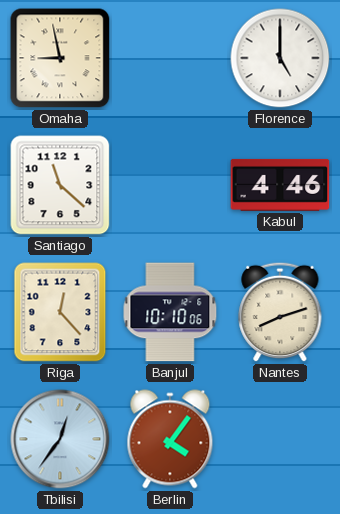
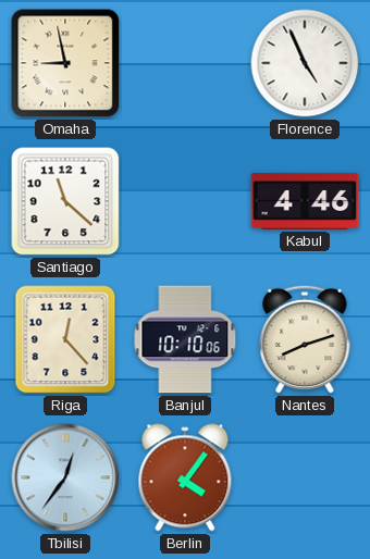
Florence: 5:00 -> 4:56
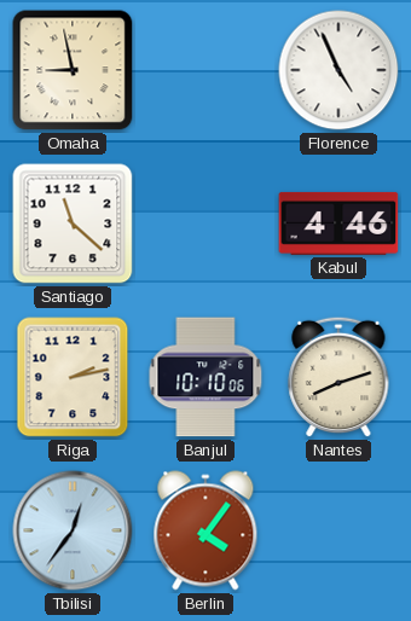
Riga: 12:23 -> 2:13
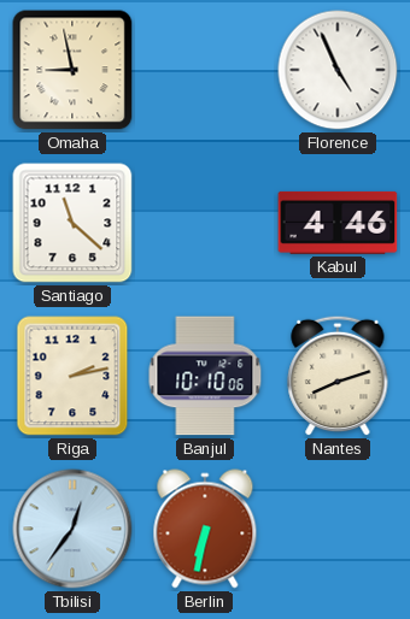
Berlin: 4:06 -> 6:32
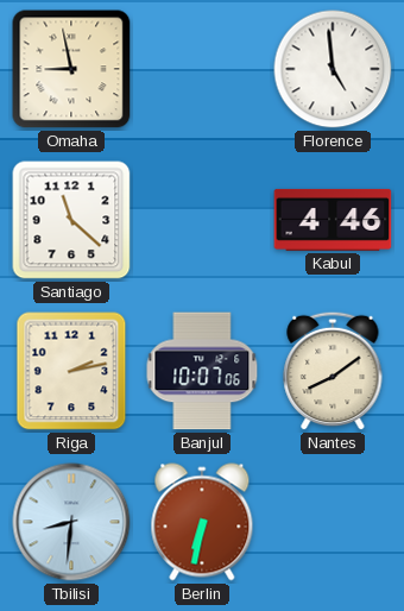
Florence: 4:56 -> 4:59
Banjul: 10:10 -> 10:07
Nantes: 8:12 -> 8:09
Tbilisi: 12:36 -> 8:31
